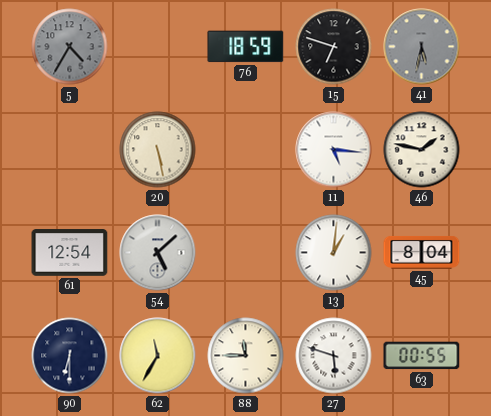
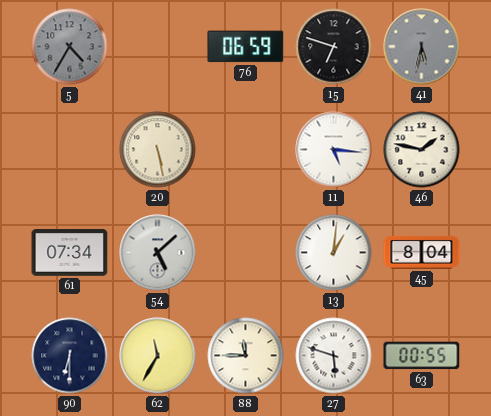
76: 18:59 -> 06:59
61: 12:54 -> 07:34
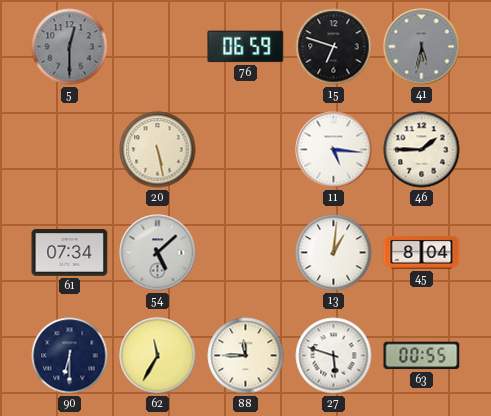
5: 4:35 -> 12:30
46: 1:47 -> 1:45
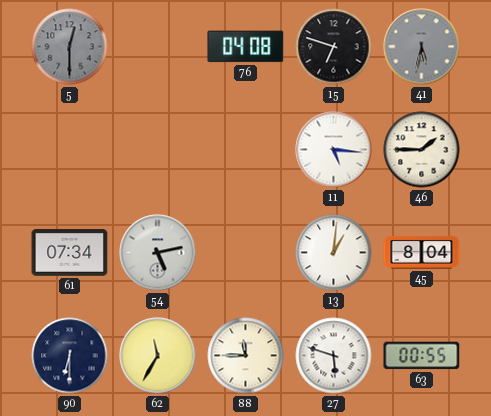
76: 06:59 -> 04:08
20: 5:28 -> none
54: 5:08 -> 5:13
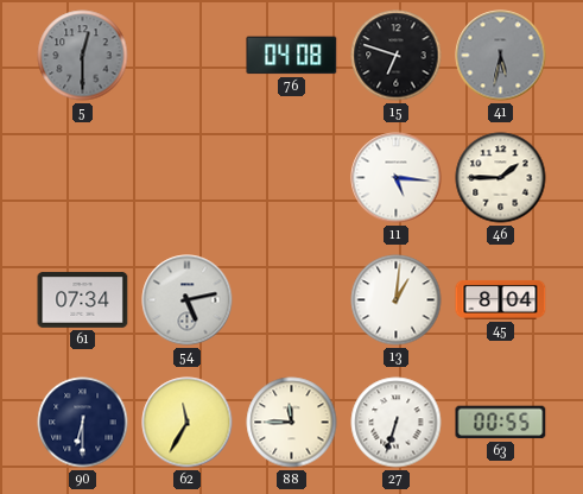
27: 5:48 -> 6:33
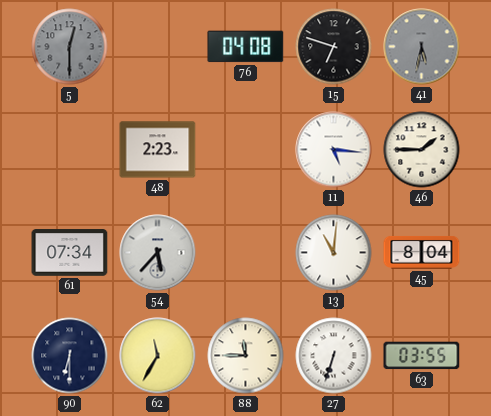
48: none -> 2:23
54: 5:13 -> 5:37
13: 1:01 -> 11:01
63: 00:55 -> 03:55
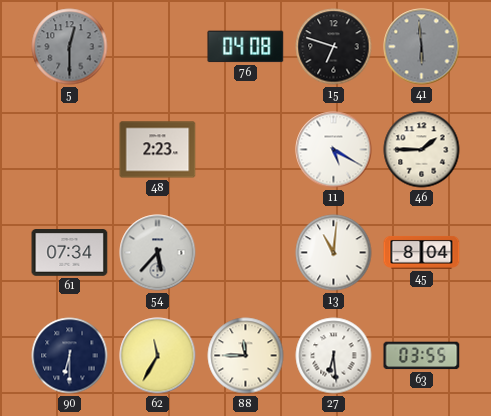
41: 5:32 -> 5:59
11: 5:16 -> 5:20
27: 6:33 -> 6:29
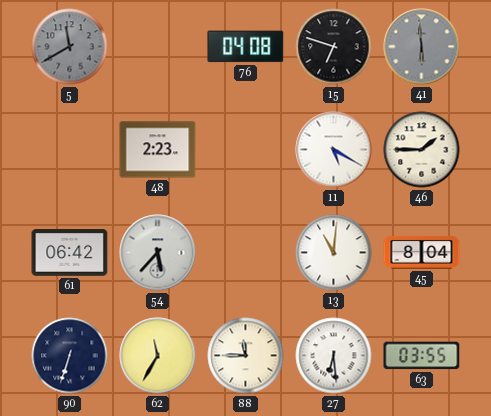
5: 12:30 -> 11:40
61: 07:34 -> 06:42
90: 6:30 -> 6:33
